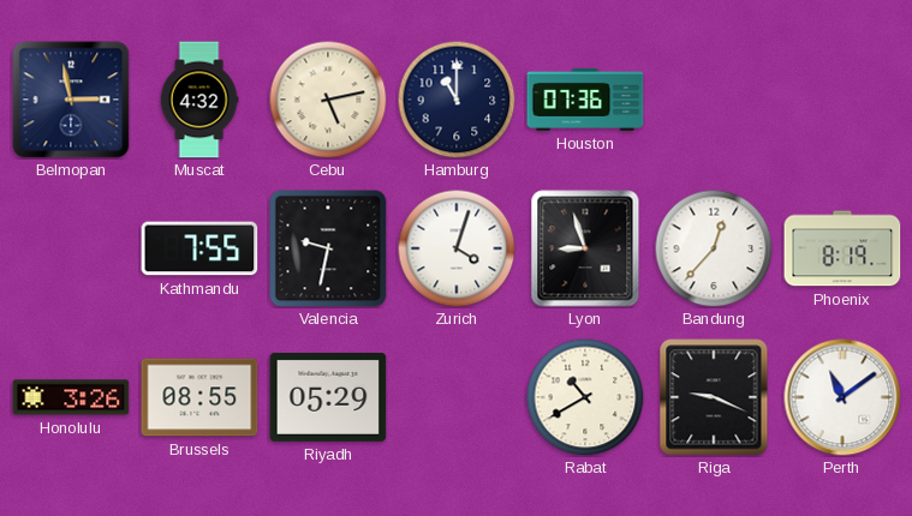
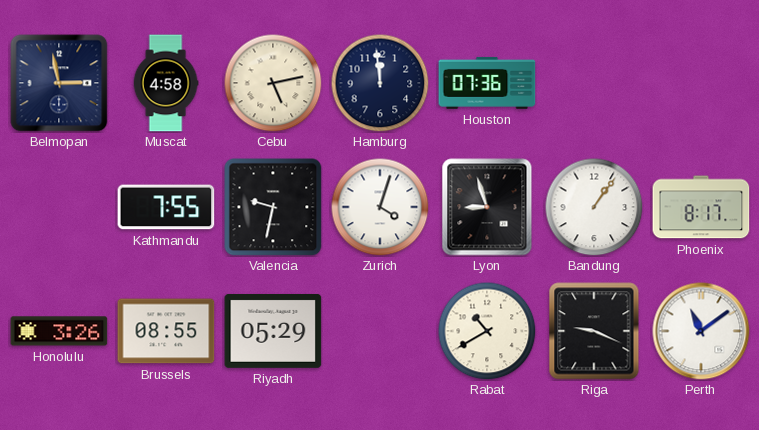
Muscat: 4:32 -> 4:58
Hamburg: 11:00 -> 11:59
Bandung: 12:37 -> 1:06
Phoenix: 8:19 -> 8:17
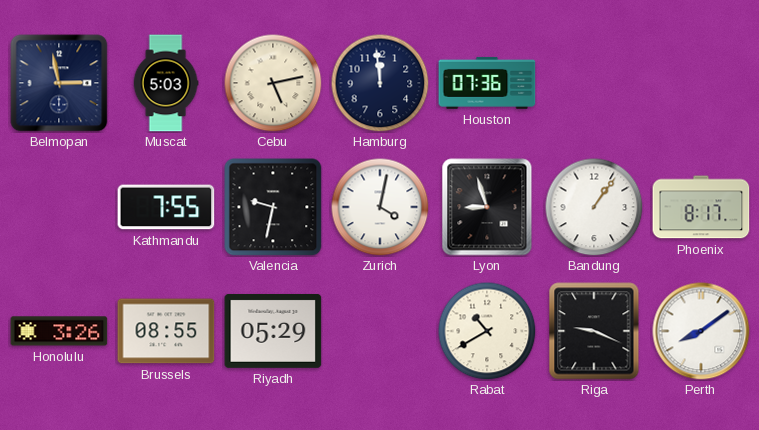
Muscat: 4:58 -> 5:03
Zurich: 4:03 -> 4:02
Perth: 11:09 -> 8:09
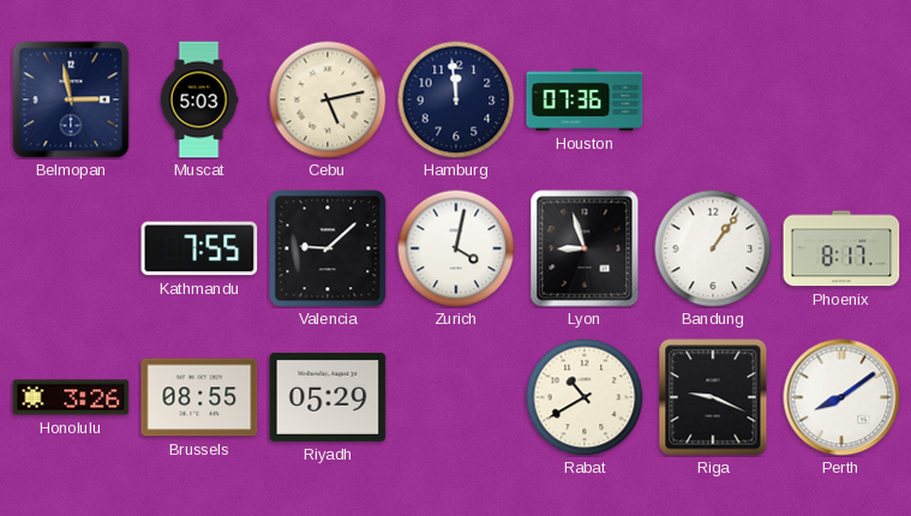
Valencia: 9:32 -> 9:08
